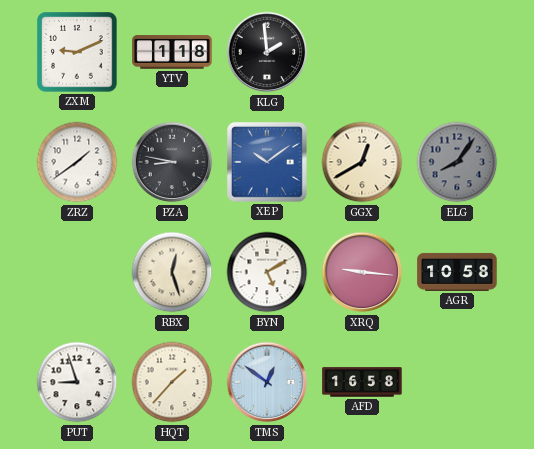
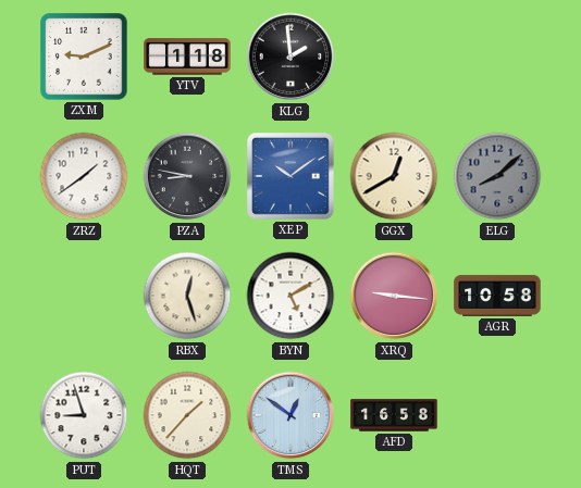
ELG: 8:06 -> 8:08
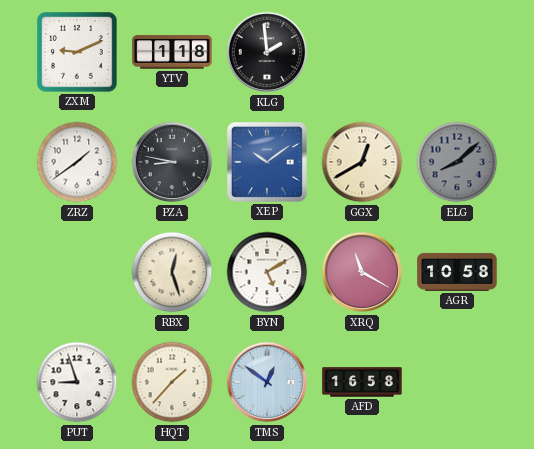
XRQ: 9:16 -> 11:20
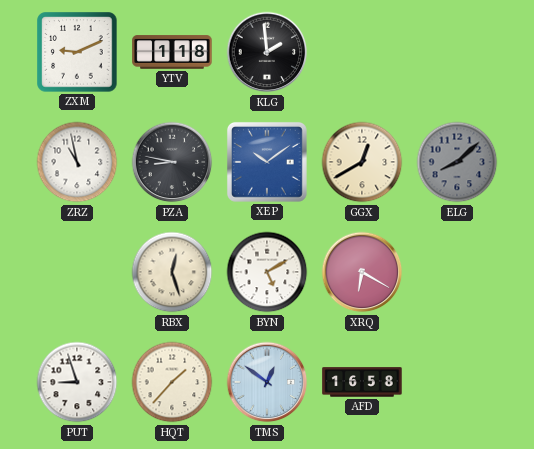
ZRZ: 1:39 -> 10:58
XRQ: 11:20 -> 6:20
AGR: 10:58 -> none
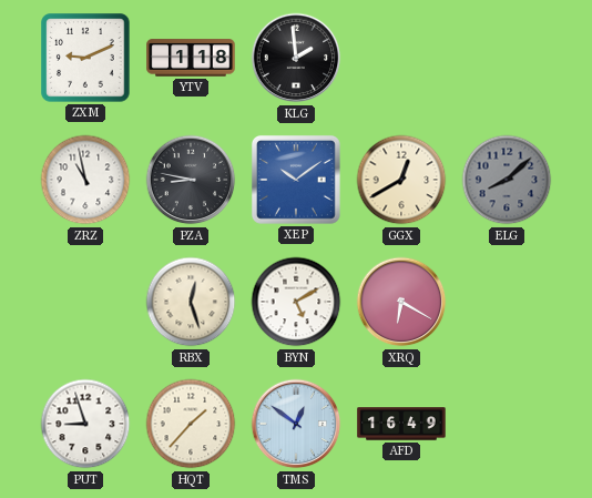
AFD: 16:58 -> 16:49
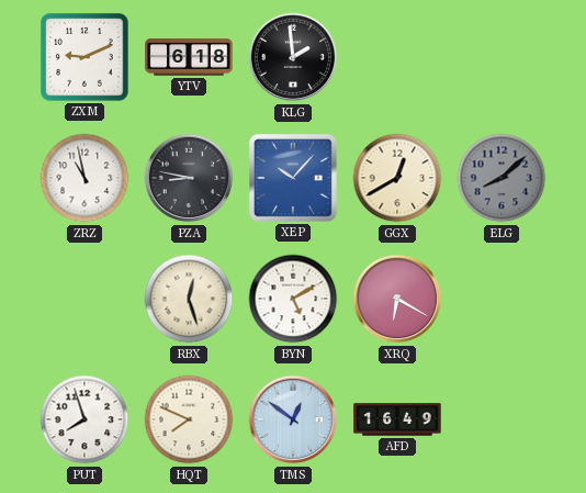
YTV: 1:18 -> 6:18
XEP: 10:09 -> 10:07
PUT: 8:57 -> 7:57
HQT: 1:37 -> 7:49
